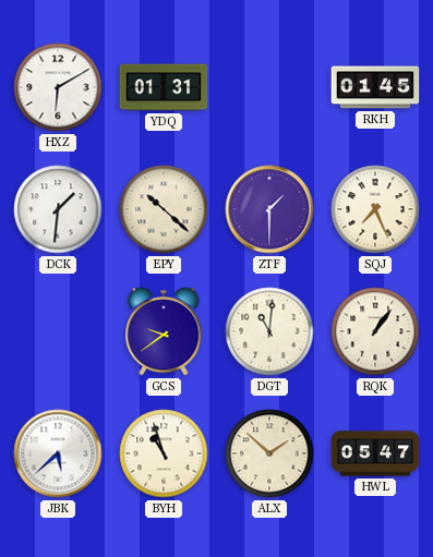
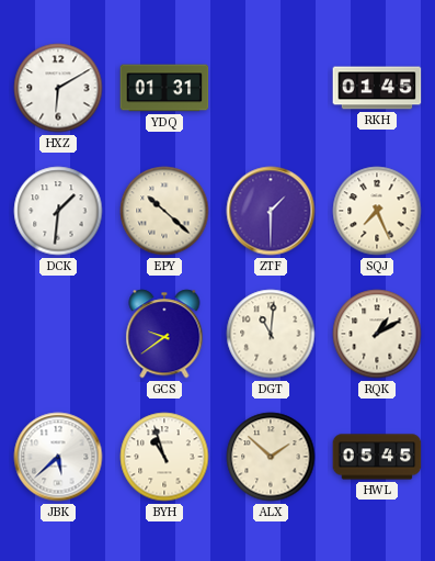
RQK: 1:06 -> 1:10
HWL: 05:47 -> 05:45
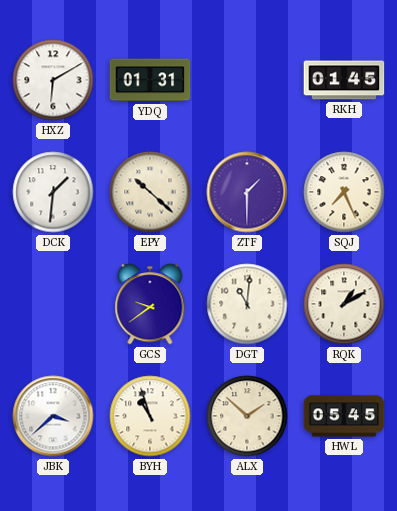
JBK: 5:38 -> 3:38
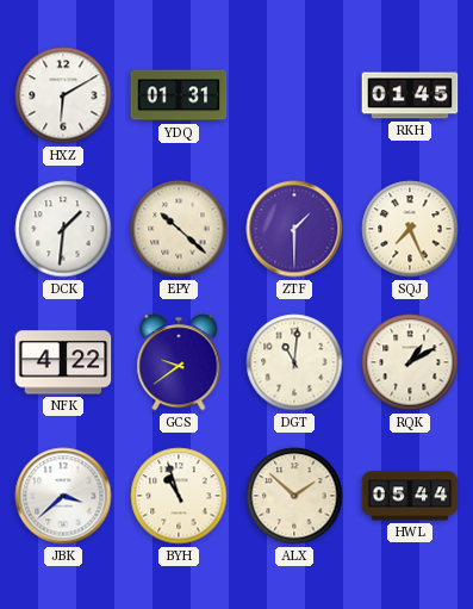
NFK: none -> 4:22
HWL: 05:45 -> 05:44
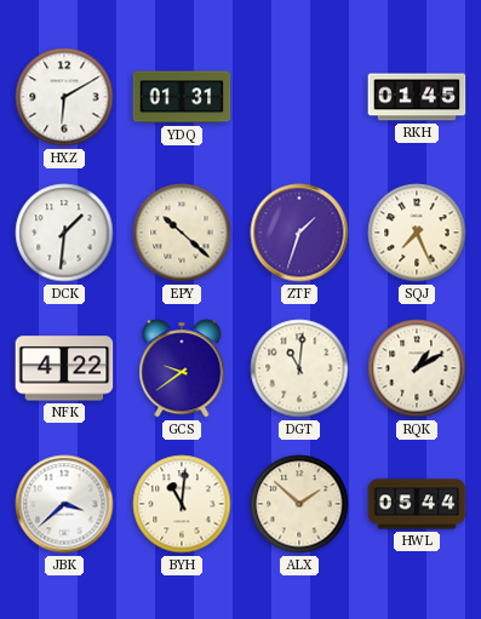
ZTF: 1:30 -> 1:33
BYH: 10:57 -> 11:01
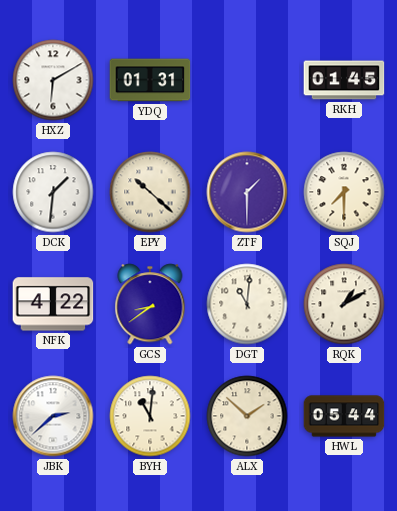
ZTF: 1:33 -> 1:30
SQJ: 7:26 -> 7:30
GCS: 9:39 -> 8:39
JBK: 3:38 -> 2:38
